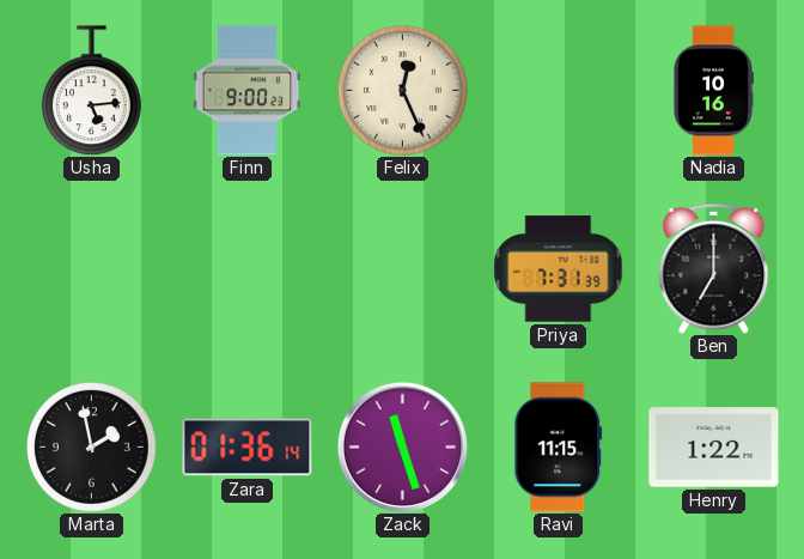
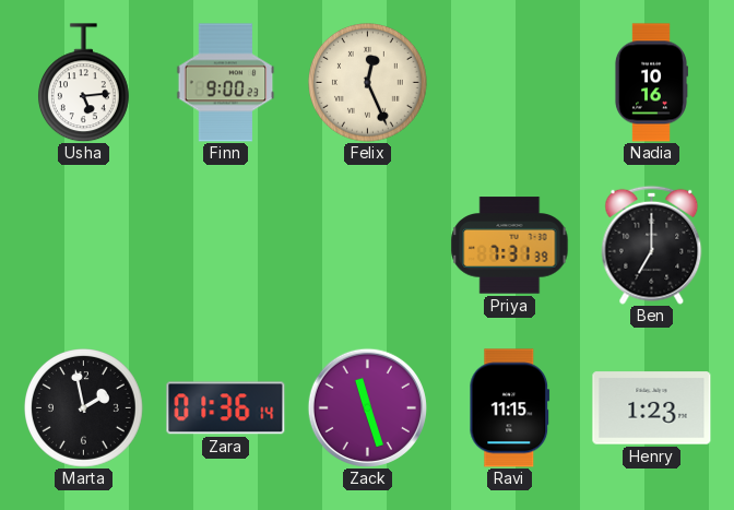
Henry: 1:22 -> 1:23
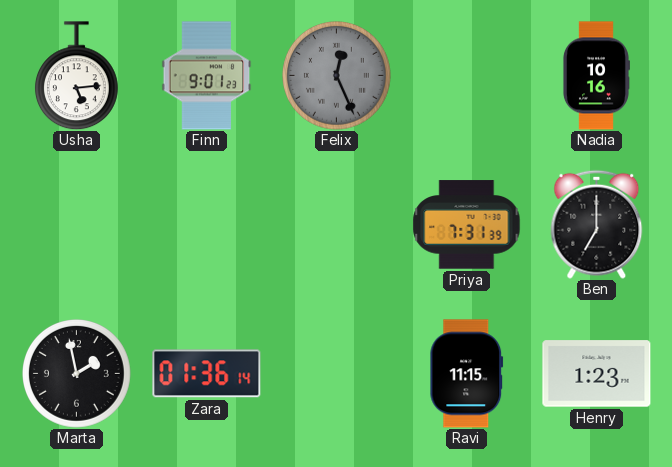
Finn: 9:00 -> 9:01
Felix dial: cream -> grey
Zack: 11:27 -> none
